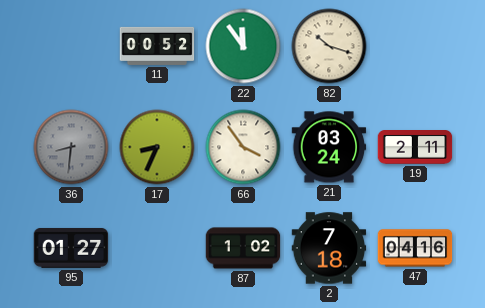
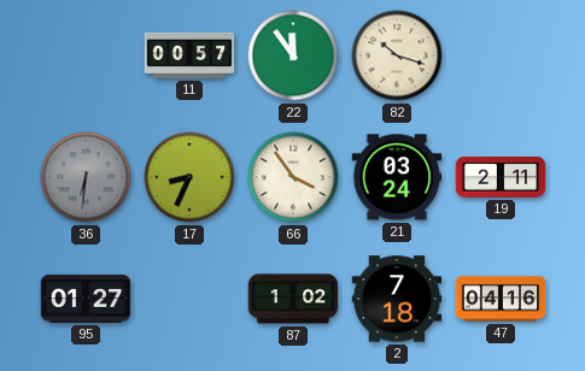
11: 00:52 -> 00:57
36: 8:31 -> 6:31
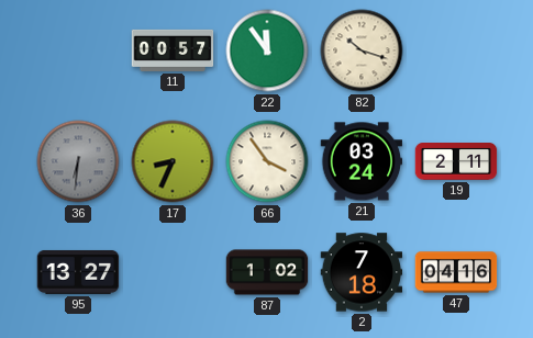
95: 01:27 -> 13:27
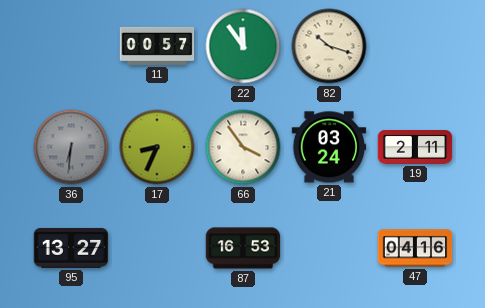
87: 1:02 -> 16:53
2: 7:18 -> none
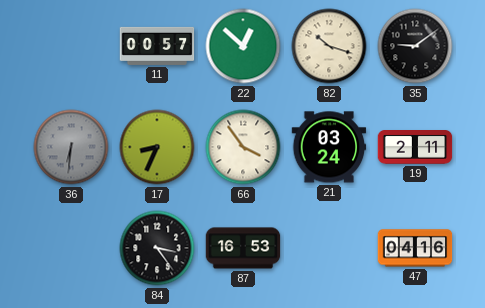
22: 11:54 -> 12:52
35: none -> 9:09
95: 13:27 -> none
84: none -> 3:24
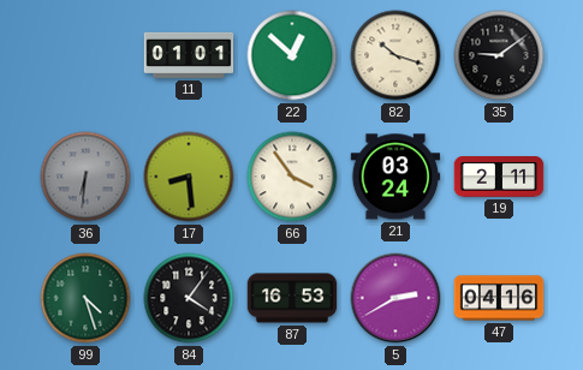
11: 00:57 -> 01:01
17: 8:34 -> 8:29
99: none -> 4:27
84: 3:24 -> 4:06
5: none -> 2:40
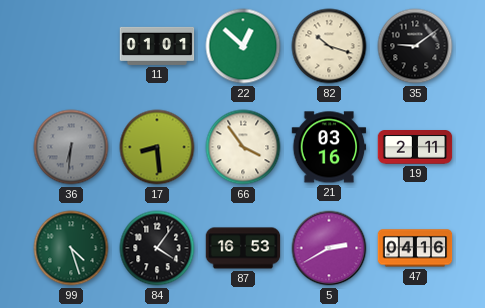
21: 03:24 -> 03:16
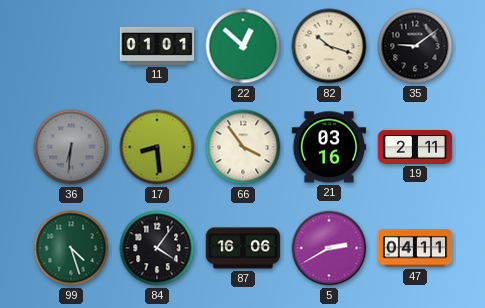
87: 16:53 -> 16:06
47: 04:16 -> 04:11
